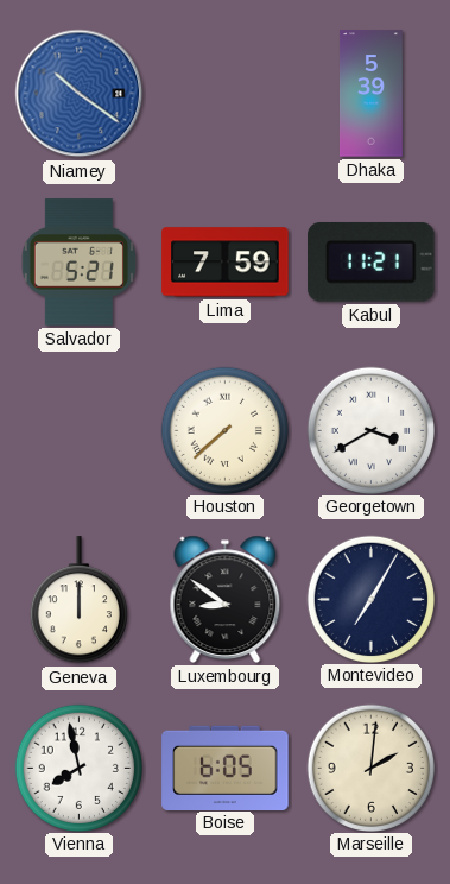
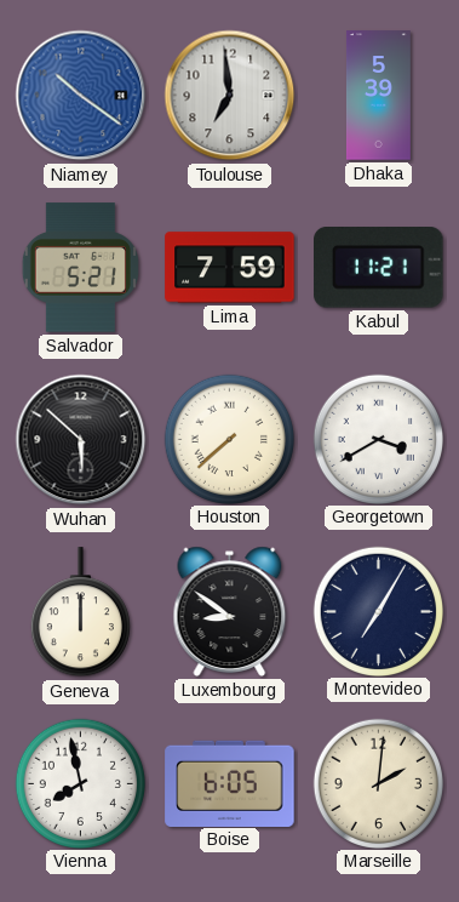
Toulouse: none -> 6:59
Wuhan: none -> 5:52
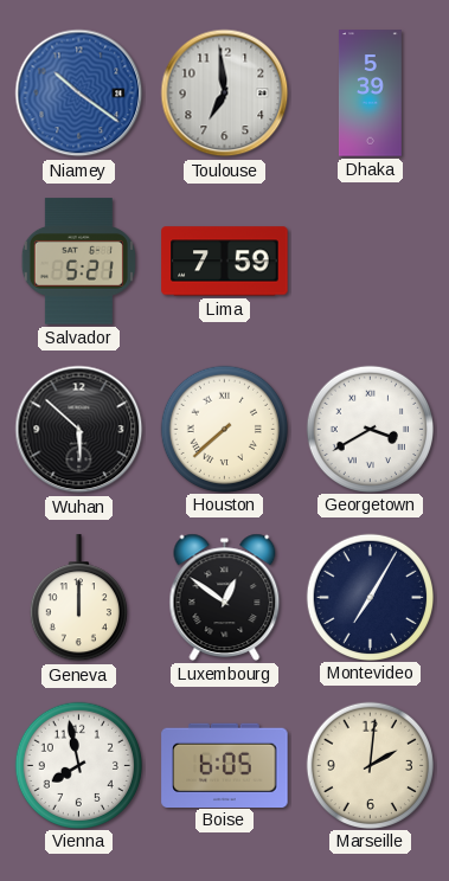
Kabul: 11:21 -> none
Luxembourg: 8:51 -> 12:51
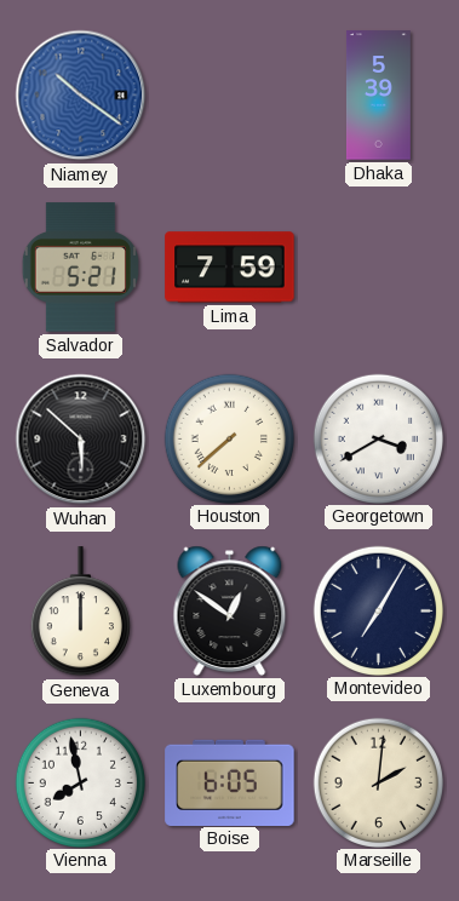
Toulouse: 6:59 -> none
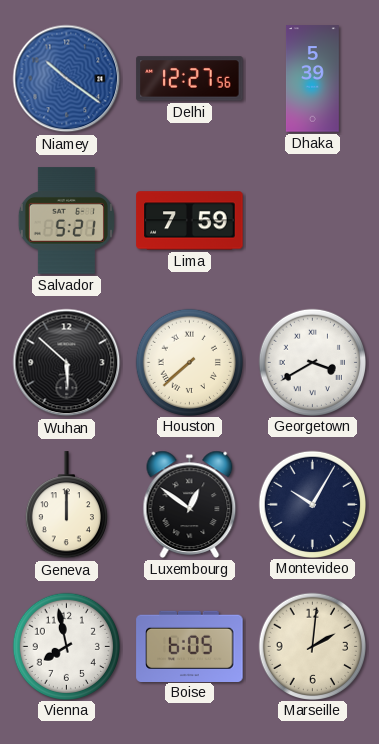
Delhi: none -> 12:27
Montevideo: 7:05 -> 10:05
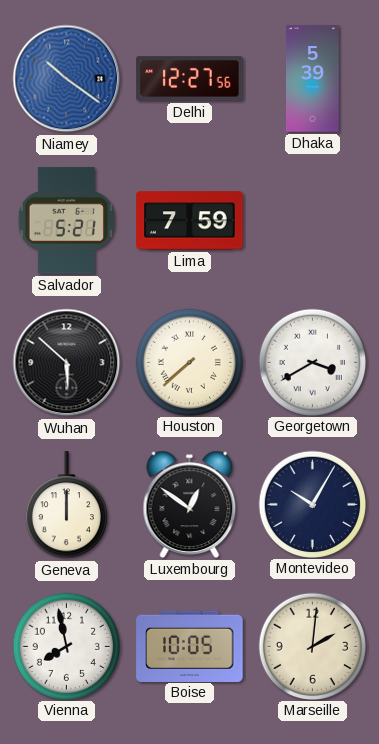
Boise: 6:05 -> 10:05
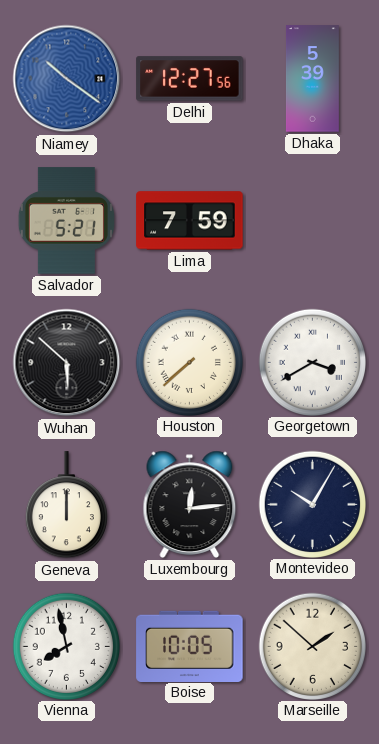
Luxembourg: 12:51 -> 12:14
Marseille: 2:01 -> 1:52
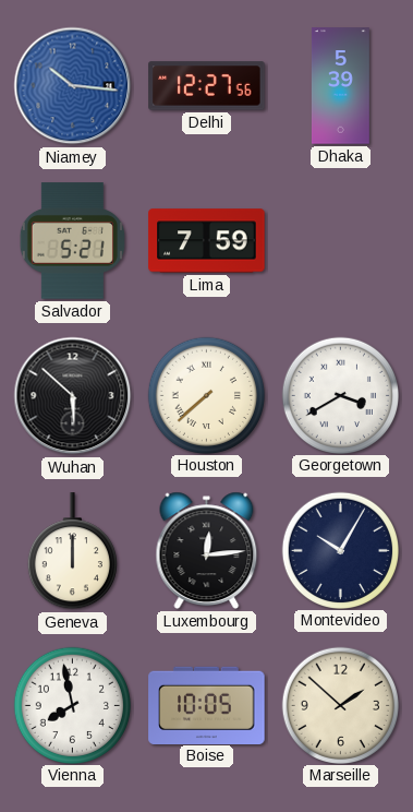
Niamey: 10:21 -> 10:16
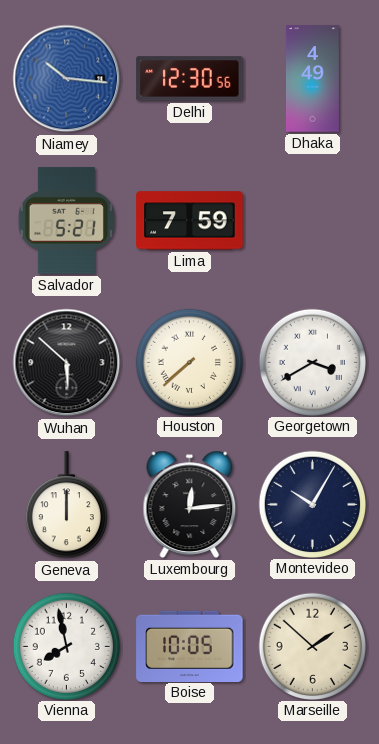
Delhi: 12:27 -> 12:30
Dhaka: 5:39 -> 4:49
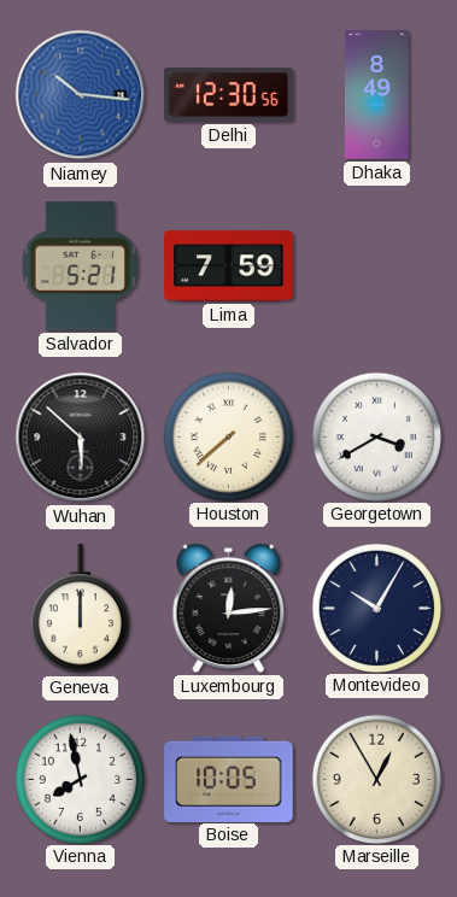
Dhaka: 4:49 -> 8:49
Marseille: 1:52 -> 12:55
